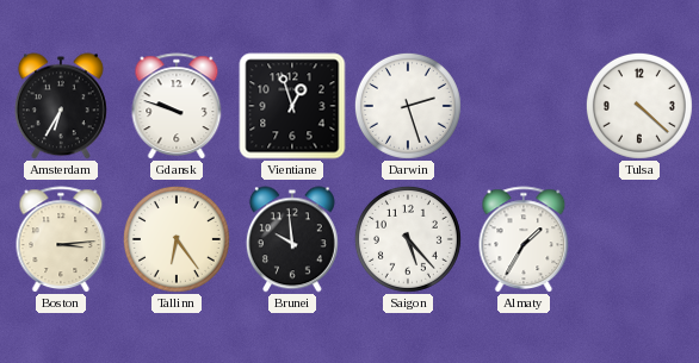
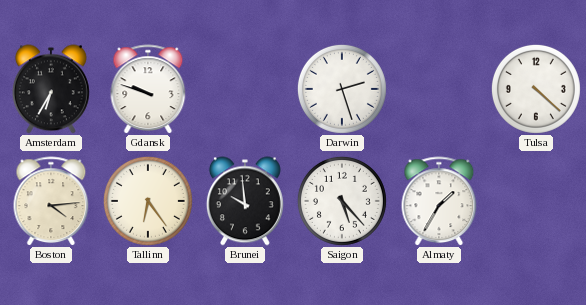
Vientiane: 12:57 -> none
Boston: 3:14 -> 4:14
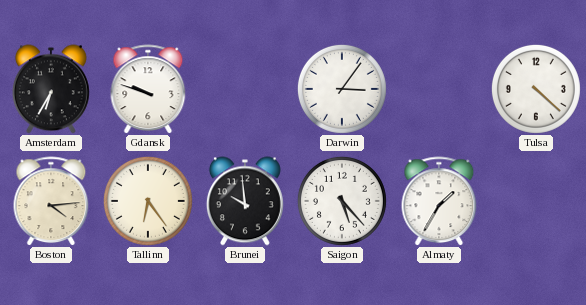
Darwin: 2:27 -> 3:06
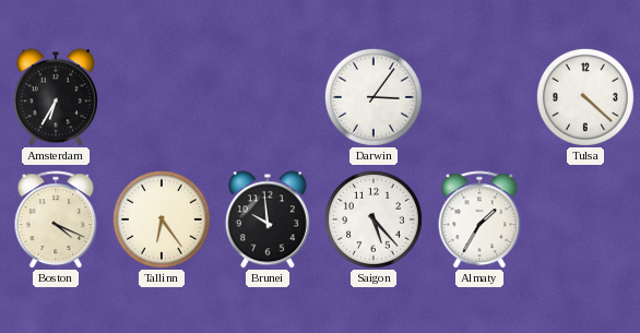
Gdansk: 9:48 -> none
Boston: 4:14 -> 4:19
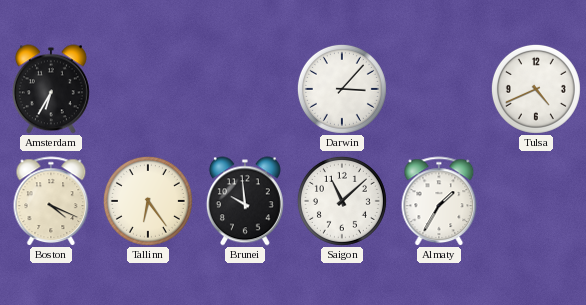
Darwin: 3:06 -> 3:07
Tulsa: 4:22 -> 4:41
Saigon: 5:23 -> 11:08
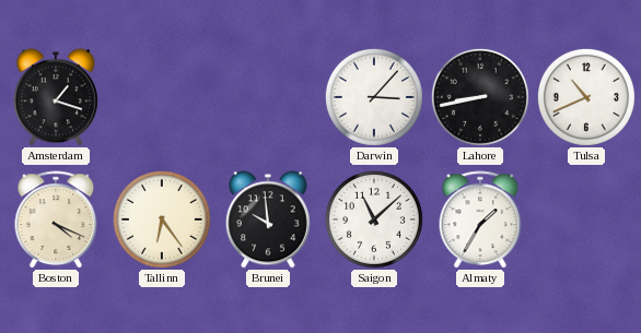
Amsterdam: 6:35 -> 1:18
Lahore: none -> 8:43
Tulsa: 4:41 -> 10:41
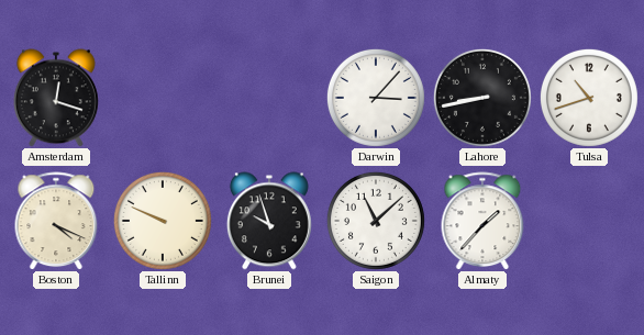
Amsterdam: 1:18 -> 12:18
Tulsa: 10:41 -> 10:42
Tallinn: 6:24 -> 9:49
Brunei: 9:59 -> 9:57
Almaty: 1:35 -> 1:37
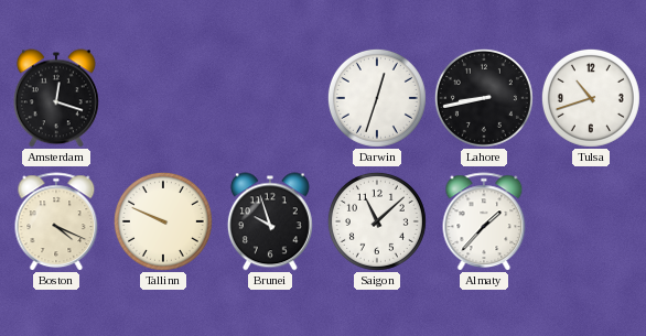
Darwin: 3:07 -> 12:33
